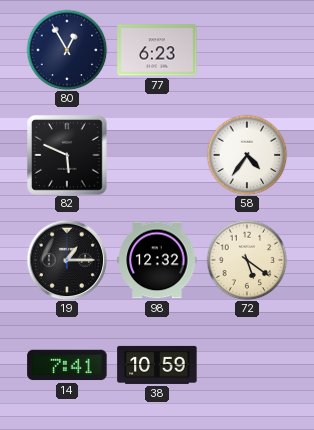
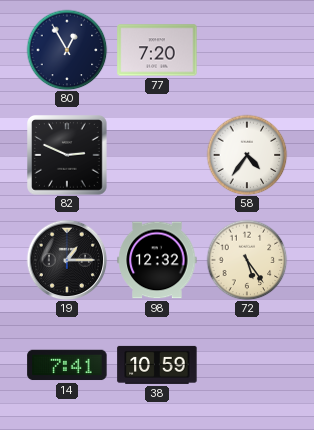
77: 6:23 -> 7:20
82: 5:49 -> 2:49
72: 5:21 -> 5:24
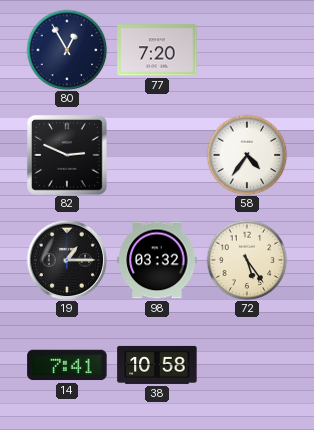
98: 12:32 -> 03:32
38: 10:59 -> 10:58
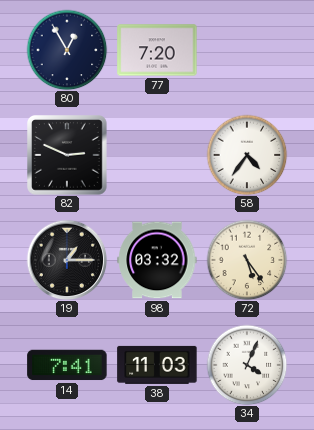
38: 10:58 -> 11:03
34: none -> 4:04
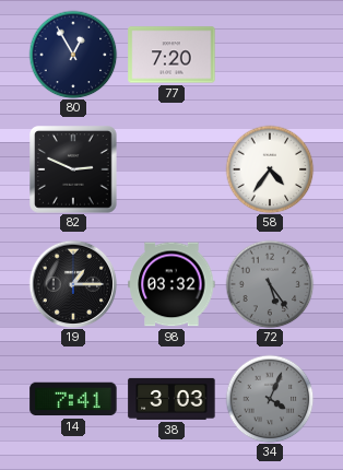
72 dial: cream -> grey
38: 11:03 -> 3:03
34 dial: white -> grey
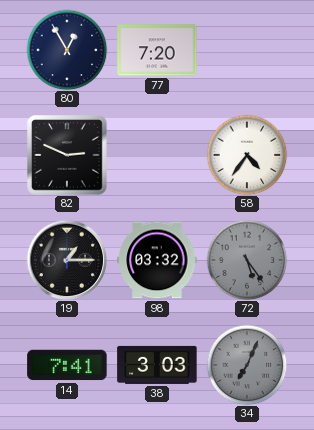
34: 4:04 -> 7:04
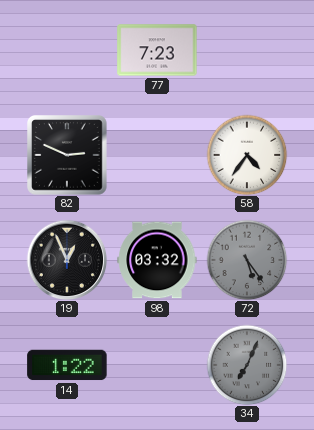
80: 12:55 -> none
77: 7:20 -> 7:23
19: 1:15 -> 12:56
14: 7:41 -> 1:22
38: 3:03 -> none
